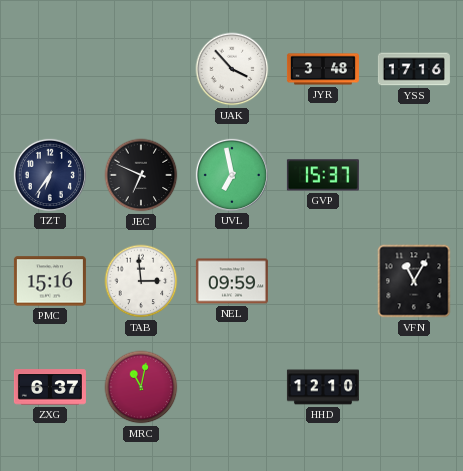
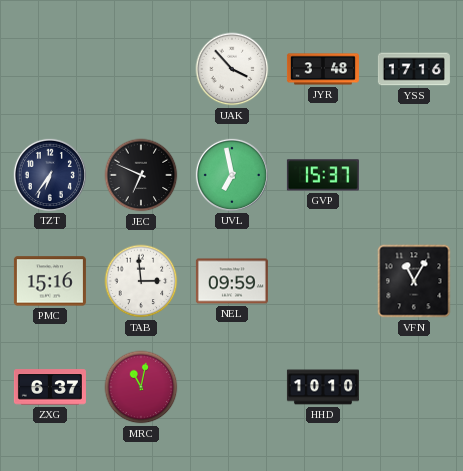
HHD: 12:10 -> 10:10
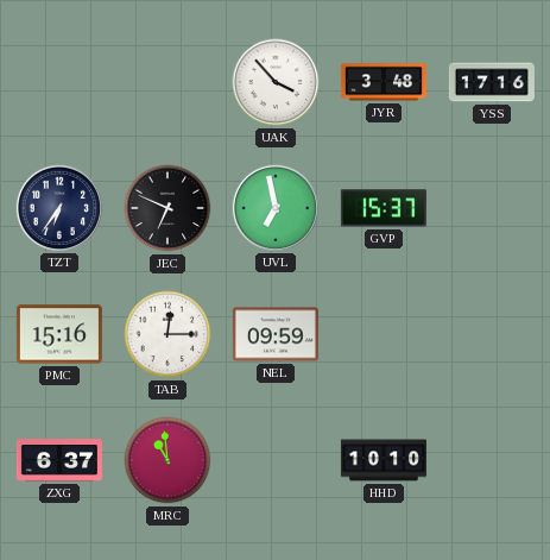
TAB: 2:59 -> 12:15
VFN: 11:05 -> none
MRC: 11:02 -> 10:59
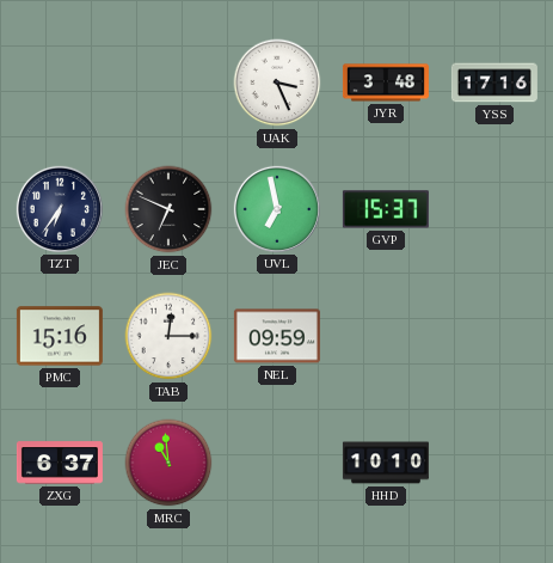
UAK: 3:53 -> 3:26
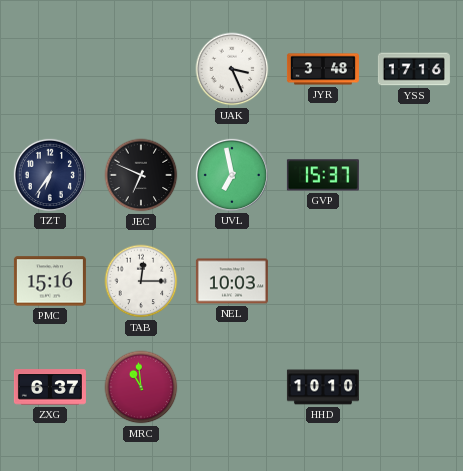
NEL: 09:59 -> 10:03
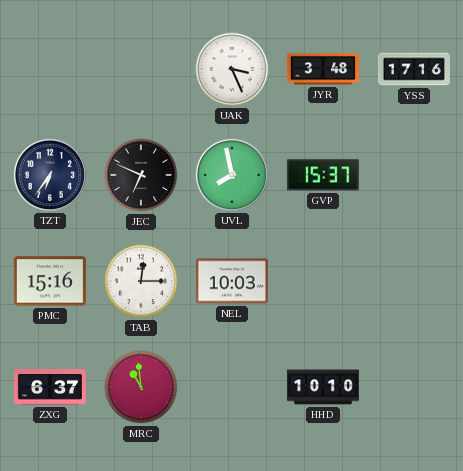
UVL: 6:58 -> 7:58
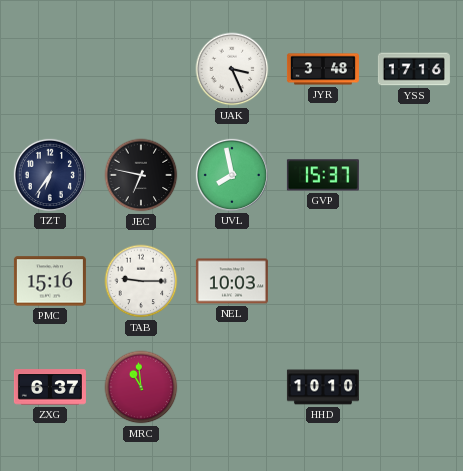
JEC: 6:49 -> 6:47
TAB: 12:15 -> 9:15
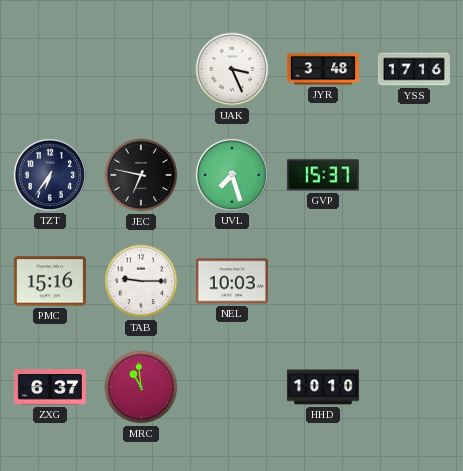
UVL: 7:58 -> 7:27
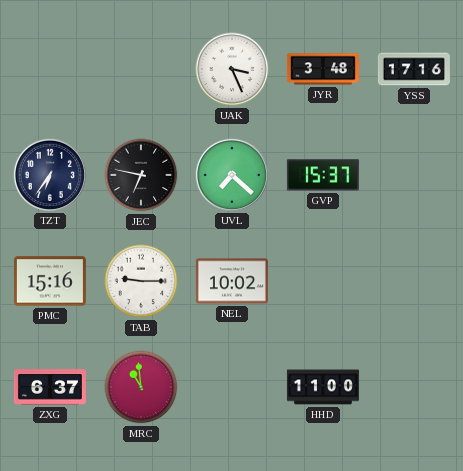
UVL: 7:27 -> 7:22
NEL: 10:03 -> 10:02
HHD: 10:10 -> 11:00
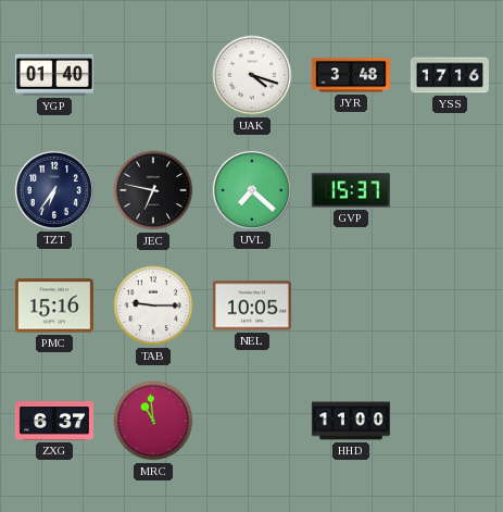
YGP: none -> 01:40
UAK: 3:26 -> 4:18
NEL: 10:02 -> 10:05
